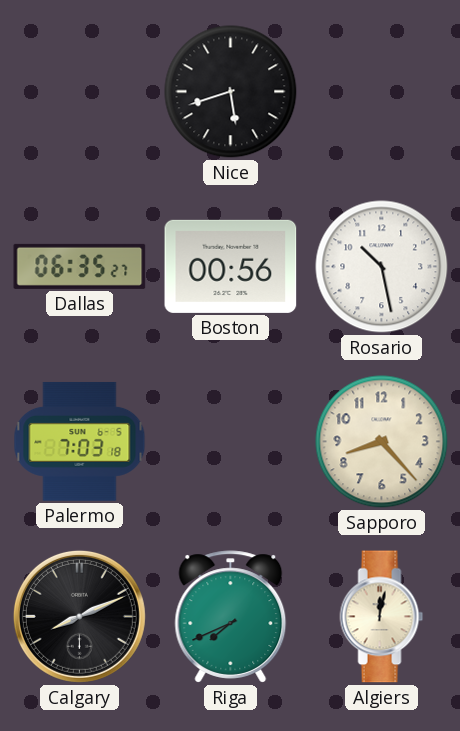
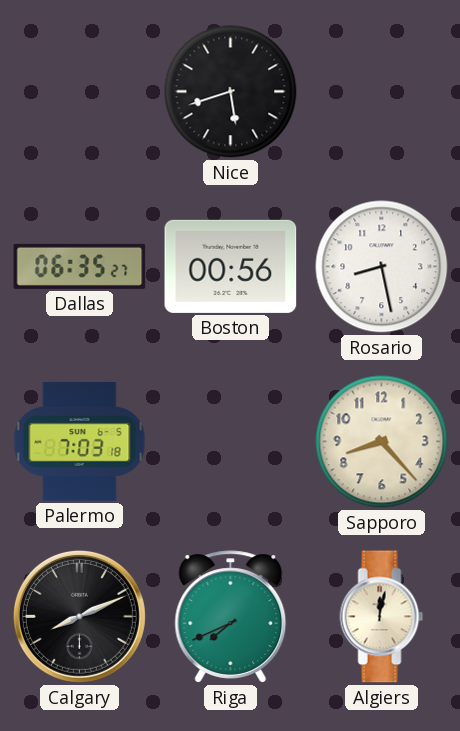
Rosario: 10:28 -> 8:28
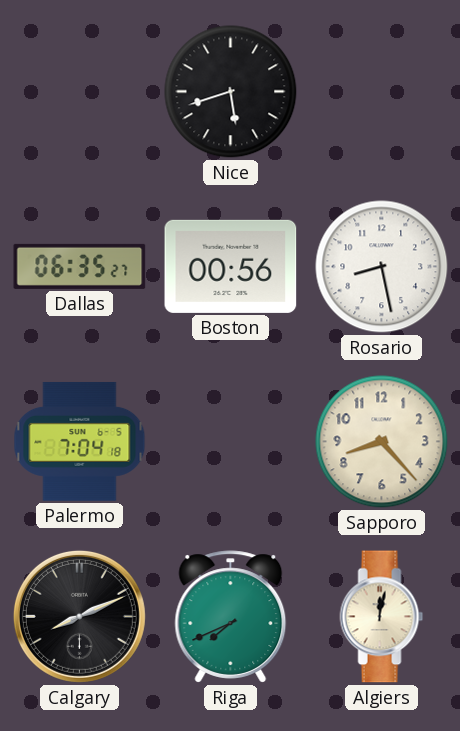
Palermo: 7:03 -> 7:04
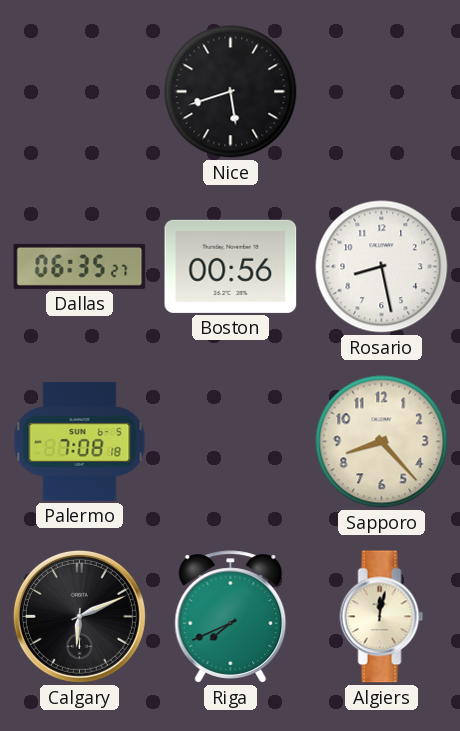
Palermo: 7:04 -> 7:08
Calgary: 8:11 -> 6:11
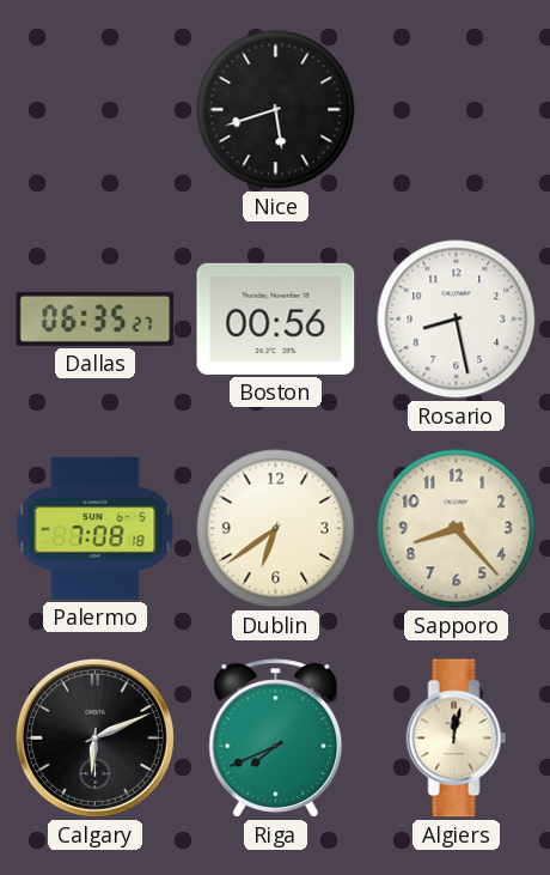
Dublin: none -> 6:39
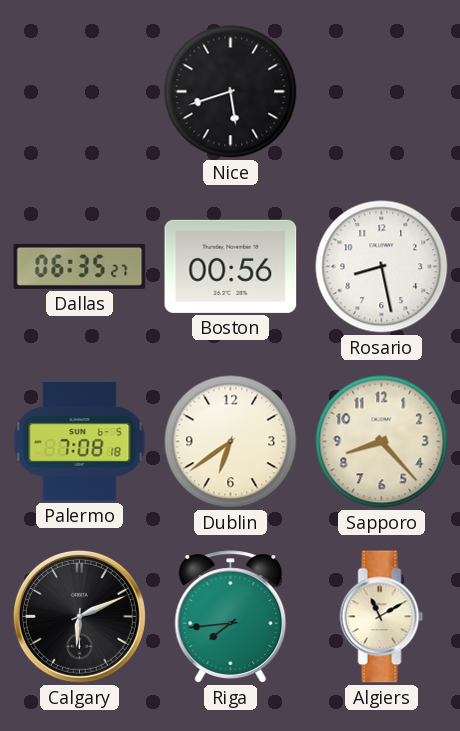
Riga: 7:41 -> 7:44
Algiers: 12:02 -> 11:10
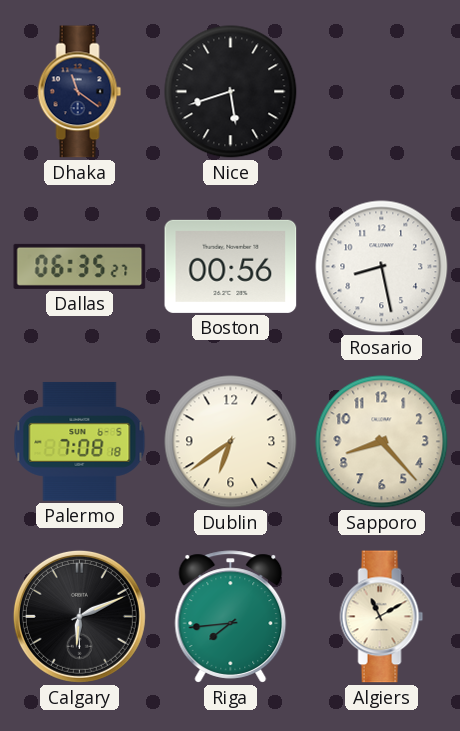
Dhaka: none -> 11:21
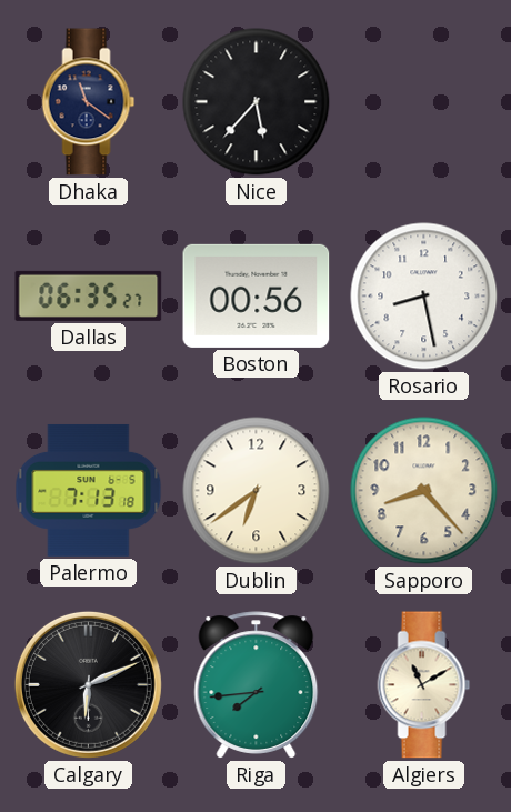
Nice: 5:42 -> 5:37
Palermo: 7:08 -> 7:13
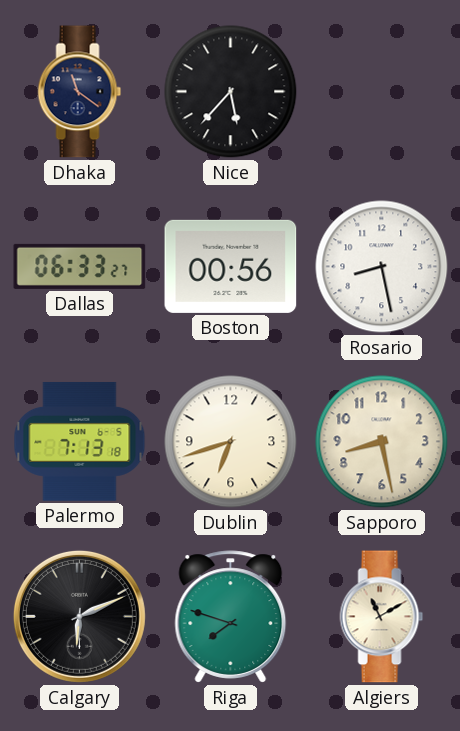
Dallas: 06:35 -> 06:33
Dublin: 6:39 -> 6:42
Sapporo: 8:23 -> 8:28
Riga: 7:44 -> 7:48
